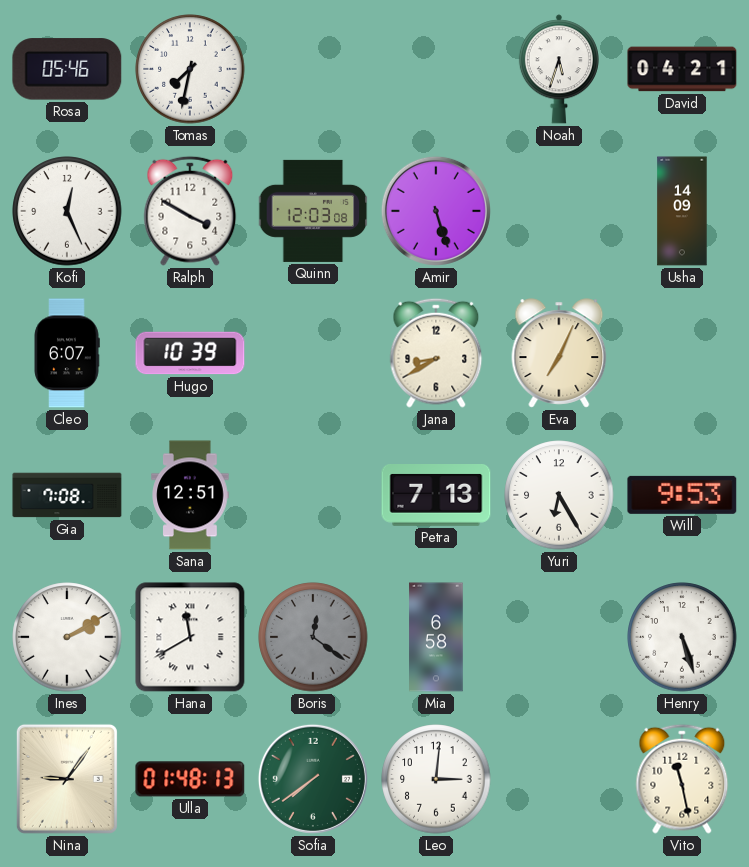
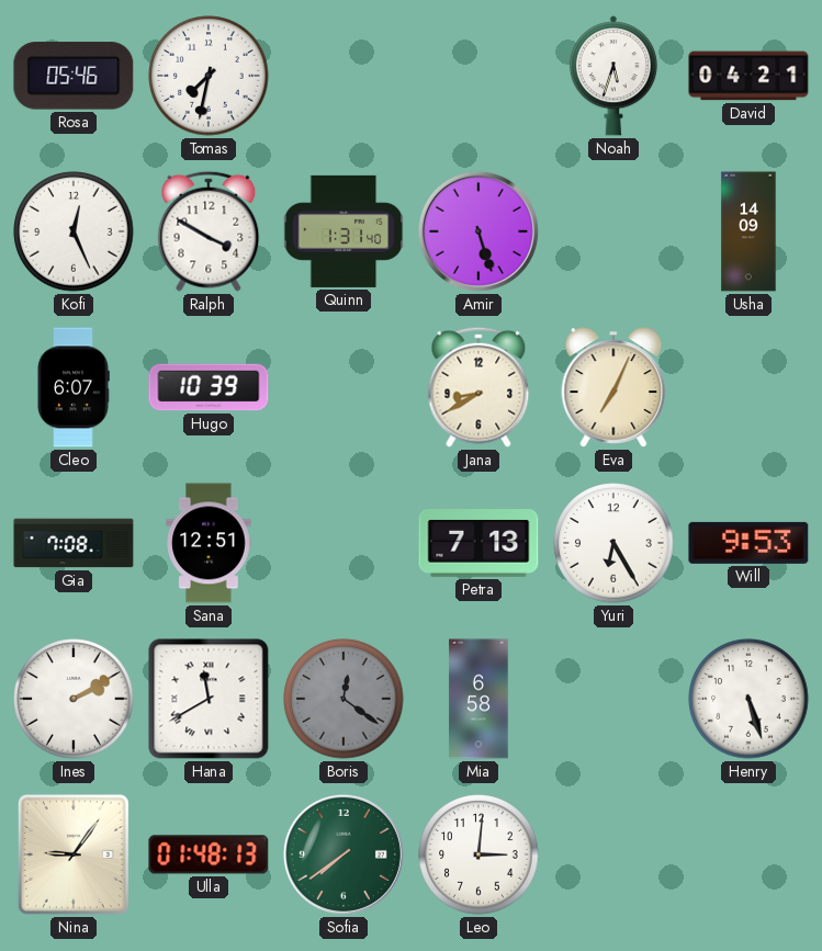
Quinn: 12:03 -> 1:31
Vito: 11:28 -> none
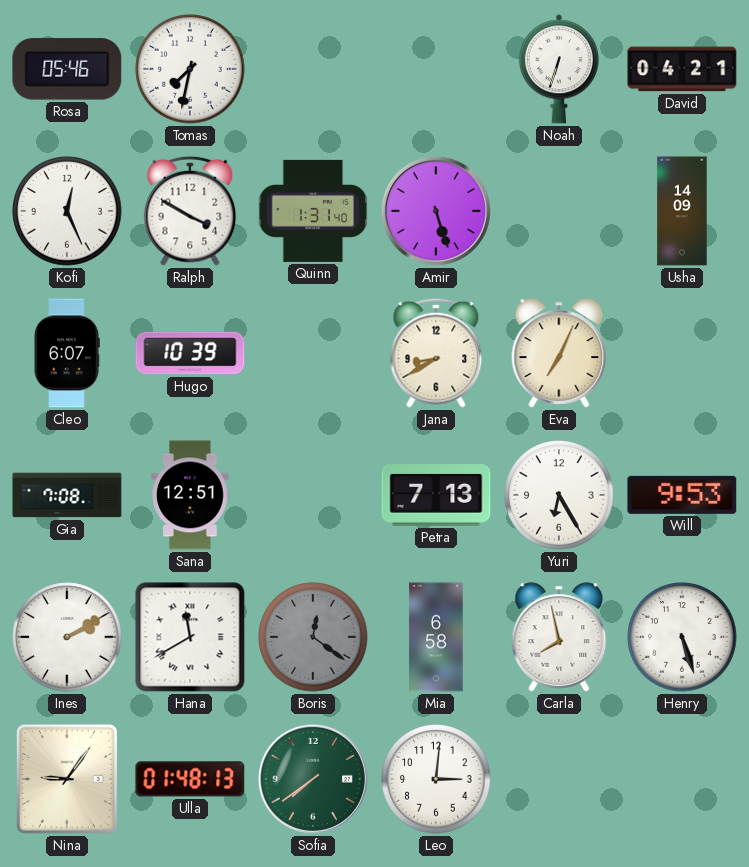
Noah: 5:33 -> 6:33
Carla: none -> 7:58
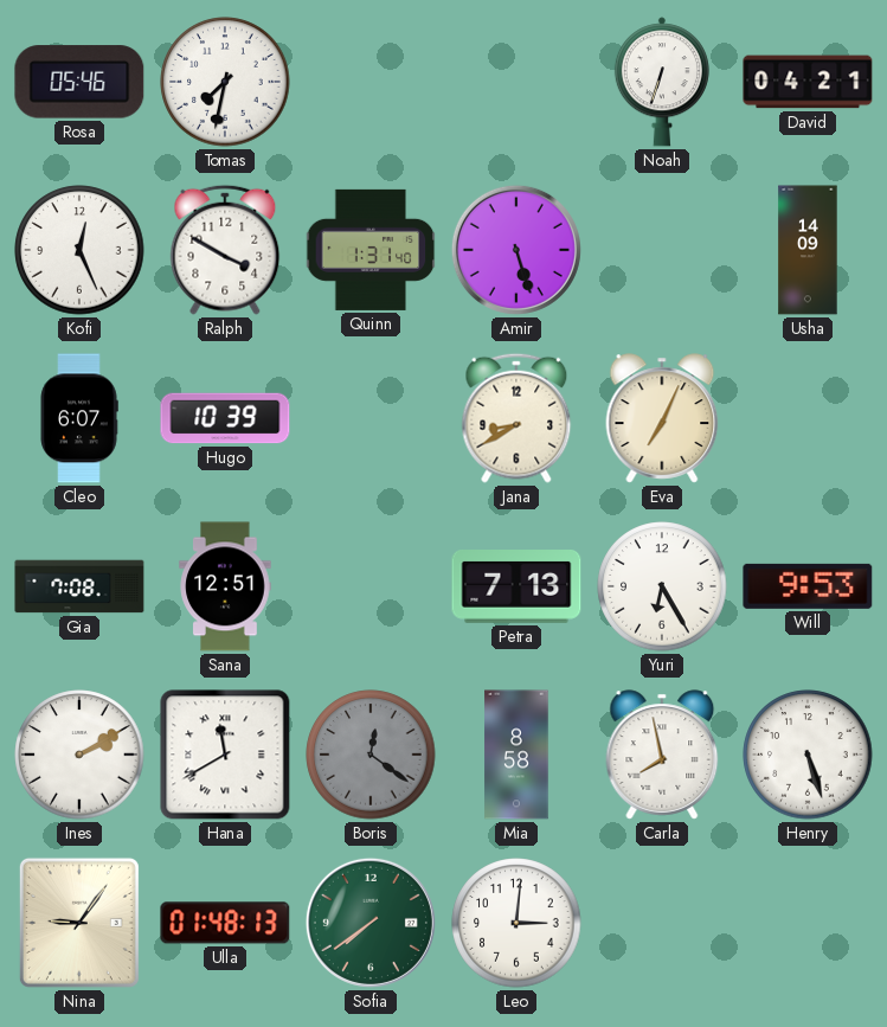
Mia: 6:58 -> 8:58
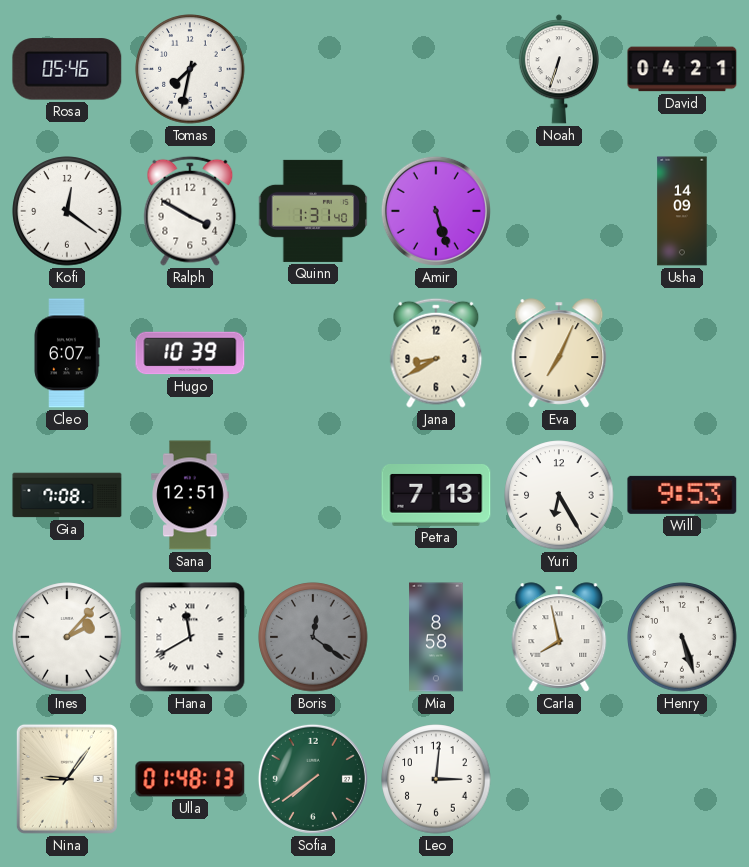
Kofi: 12:26 -> 12:21
Ines: 2:10 -> 2:07
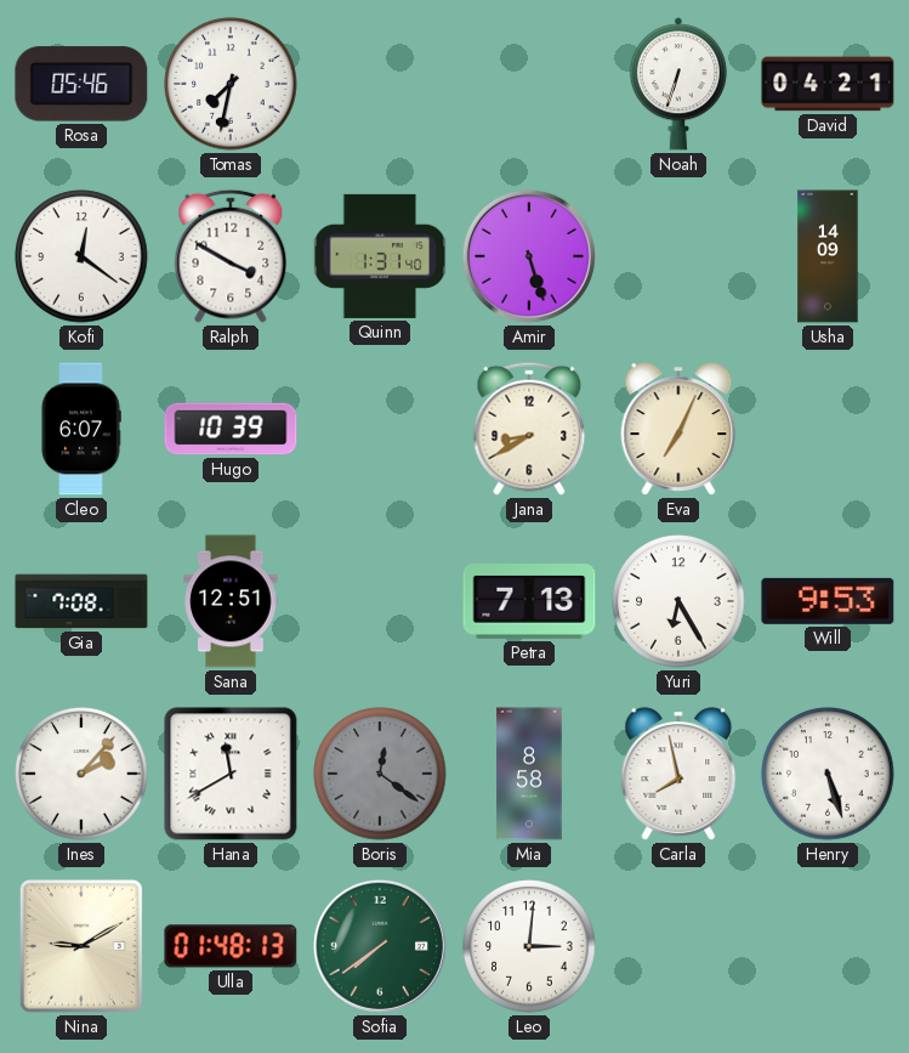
Nina: 9:06 -> 9:10
